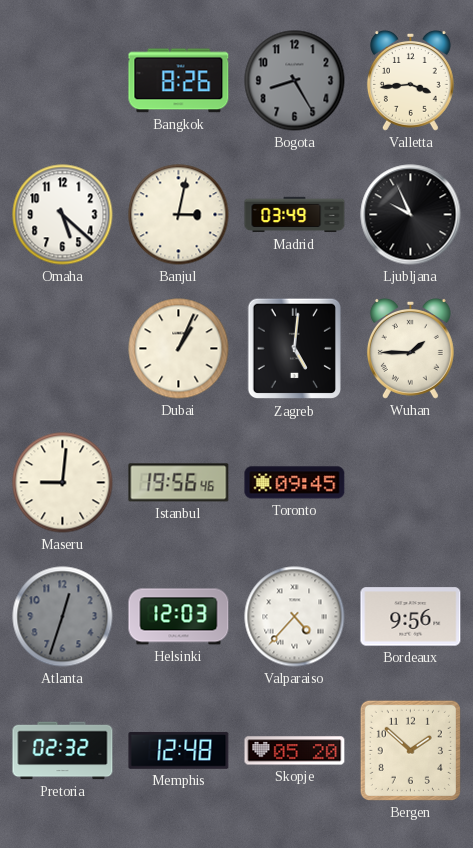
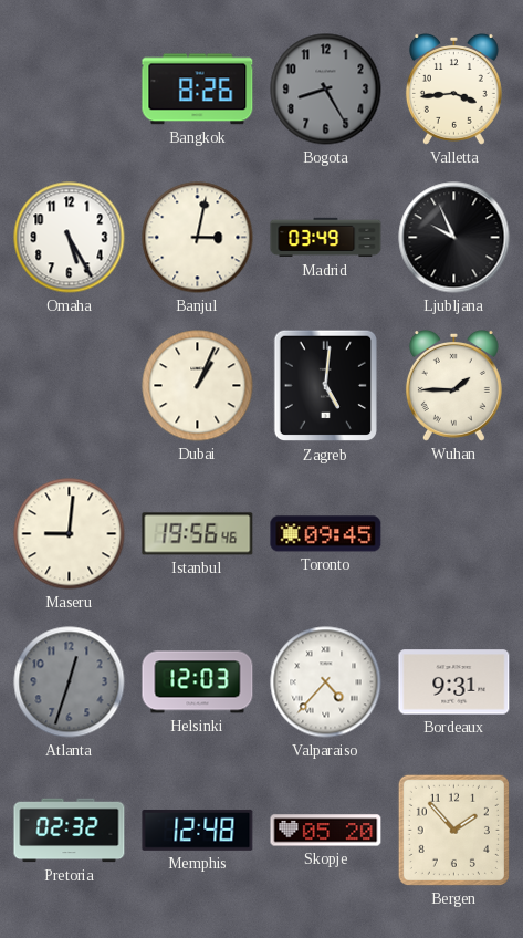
Omaha: 5:22 -> 5:25
Bordeaux: 9:56 -> 9:31
Bergen: 1:52 -> 1:53
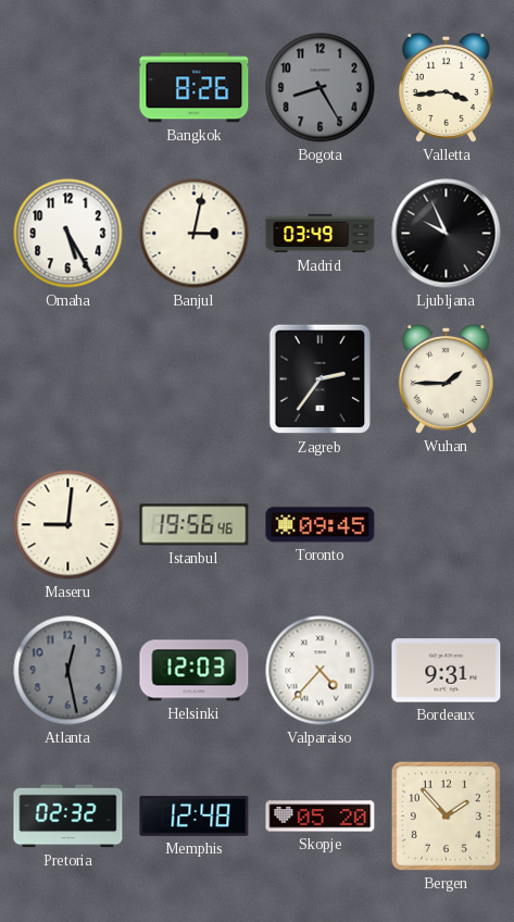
Dubai: 1:04 -> none
Zagreb: 5:01 -> 2:36
Atlanta: 12:33 -> 12:28
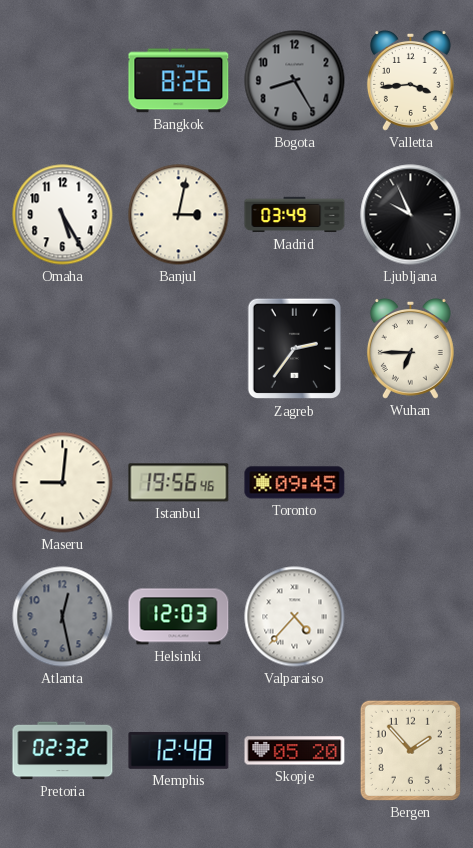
Wuhan: 1:45 -> 6:45
Bordeaux: 9:31 -> none
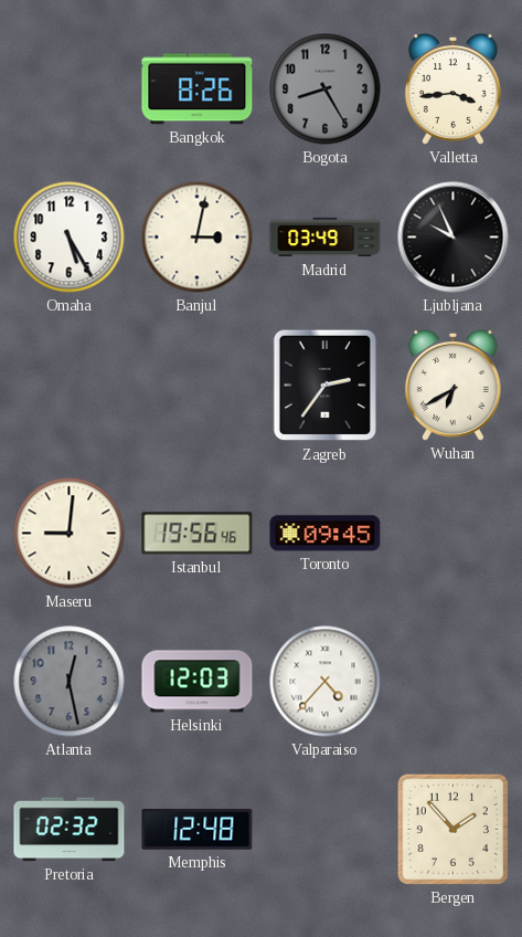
Wuhan: 6:45 -> 6:40
Skopje: 05:20 -> none
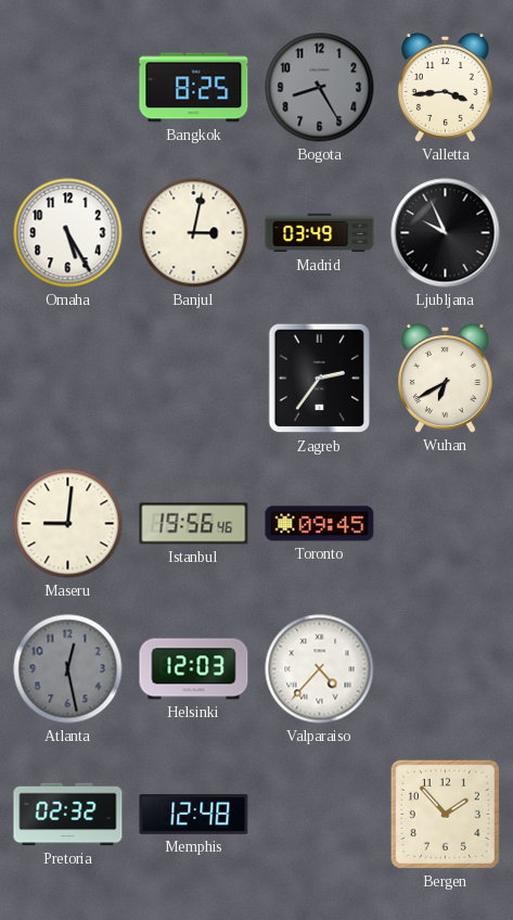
Bangkok: 8:26 -> 8:25
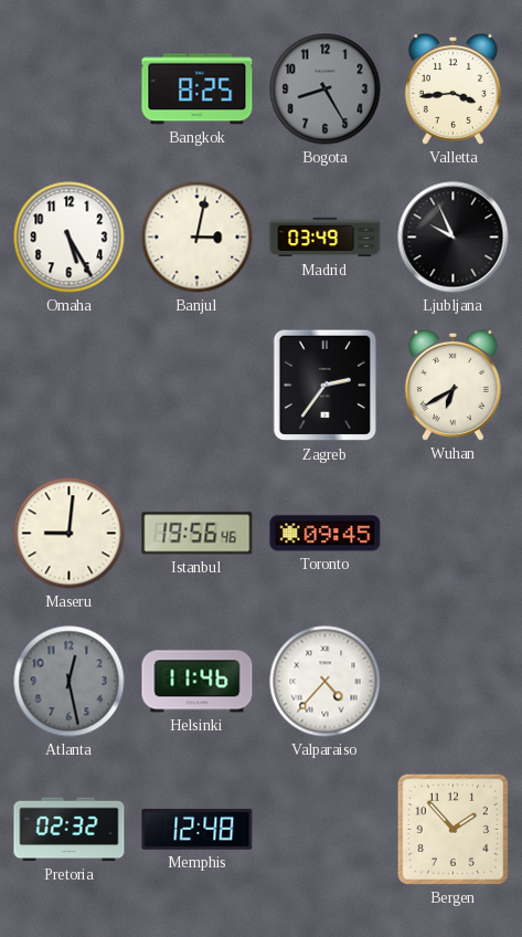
Helsinki: 12:03 -> 11:46
